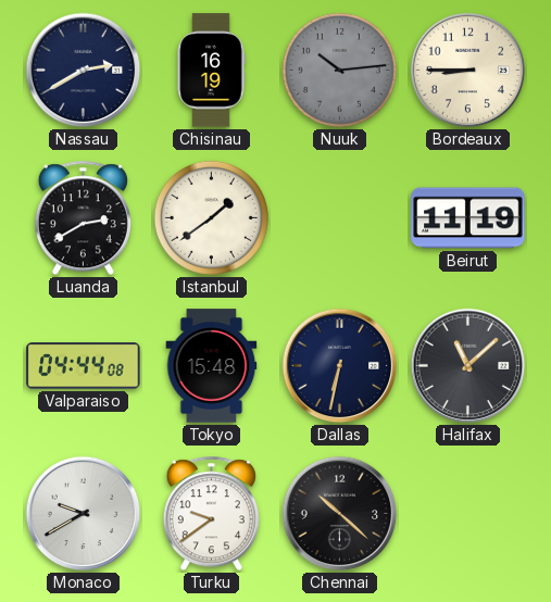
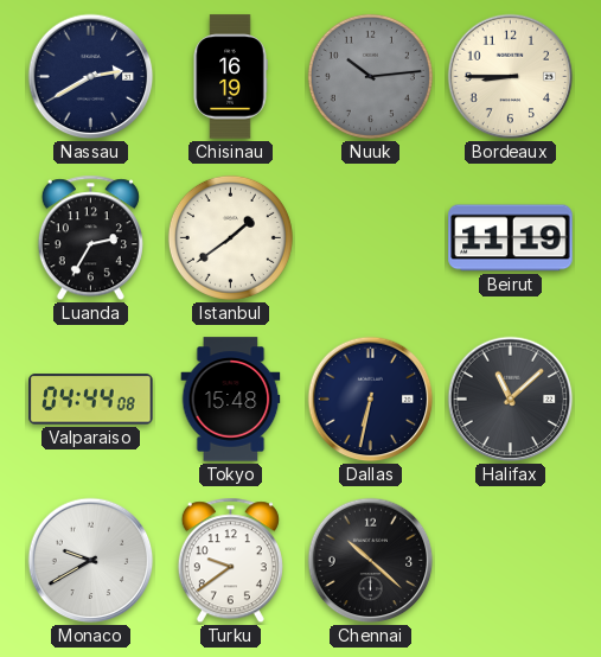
Luanda: 2:40 -> 2:35
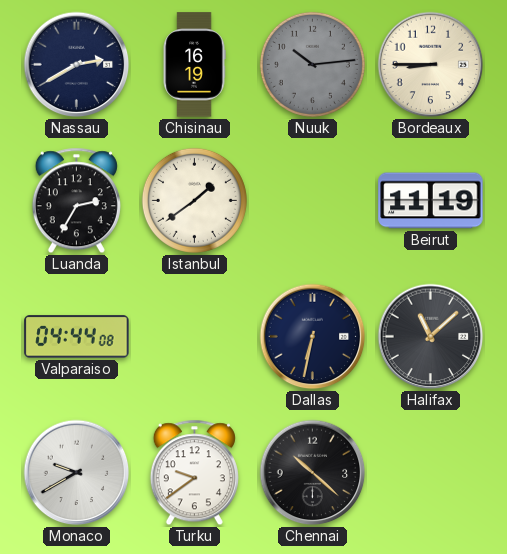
Tokyo: 15:48 -> none
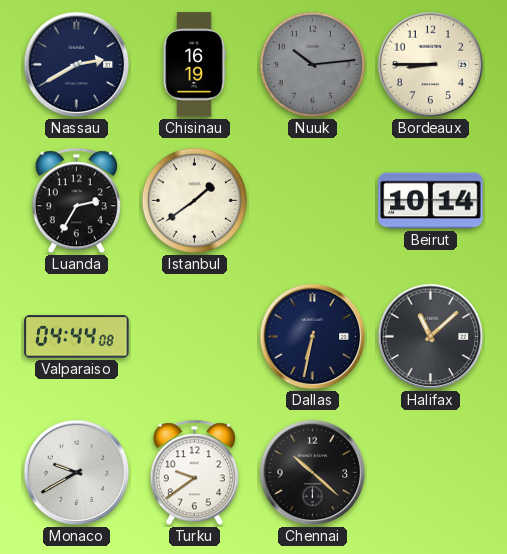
Beirut: 11:19 -> 10:14
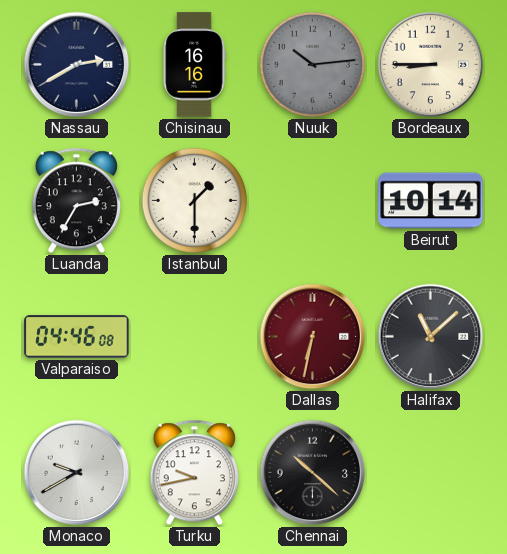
Chisinau: 16:19 -> 16:16
Istanbul: 1:39 -> 1:30
Valparaiso: 04:44 -> 04:46
Dallas dial: navy -> burgundy
Turku: 9:39 -> 9:43
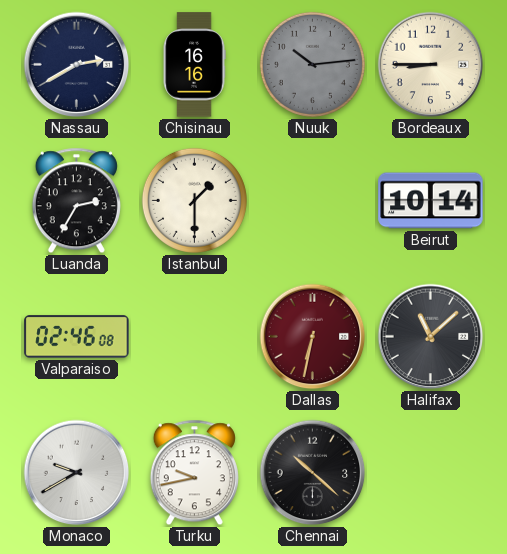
Valparaiso: 04:46 -> 02:46
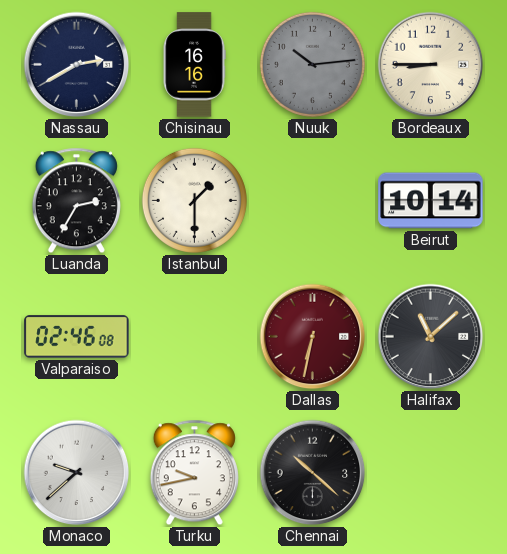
Monaco: 9:40 -> 9:38
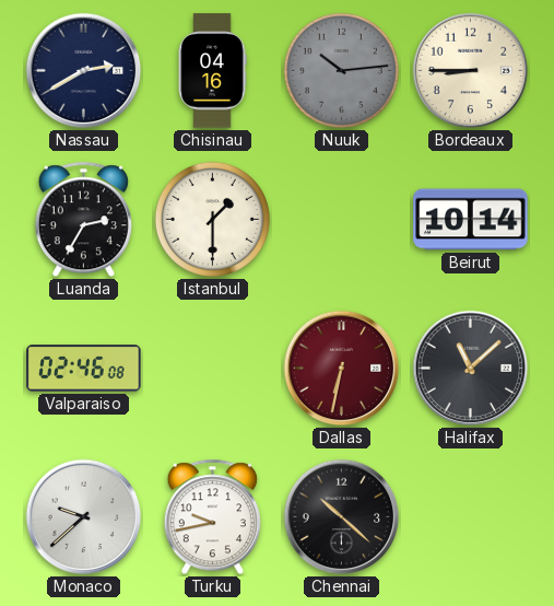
Chisinau: 16:16 -> 04:16
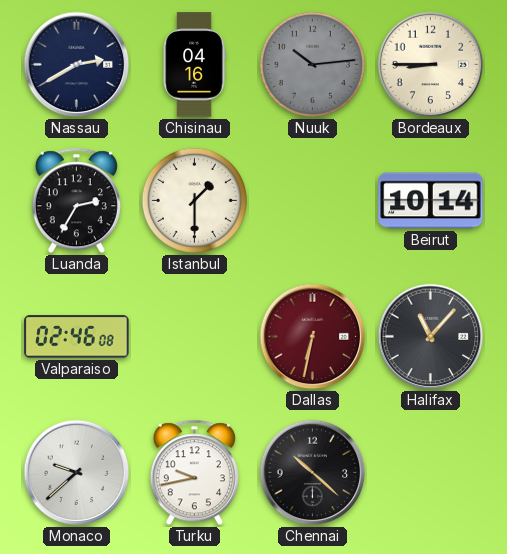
Halifax: 11:08 -> 11:07
